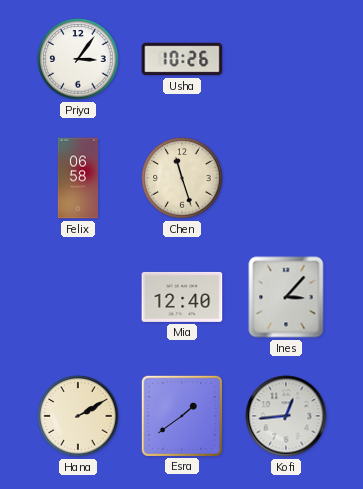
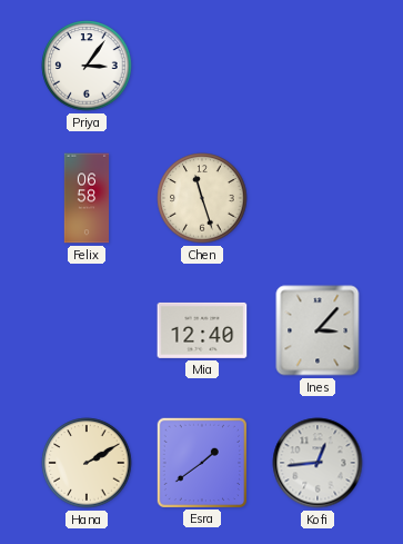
Usha: 10:26 -> none
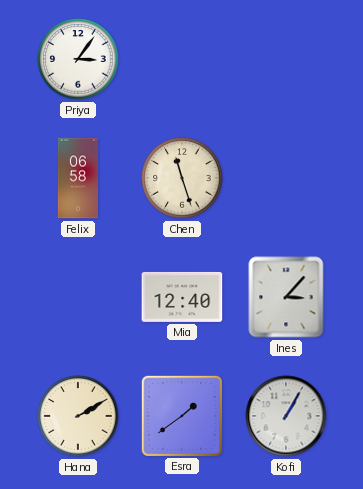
Kofi: 12:44 -> 1:05
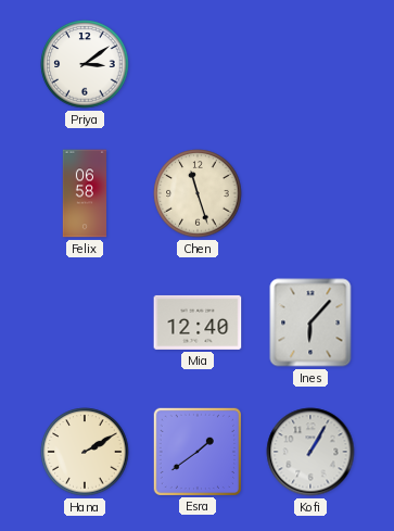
Priya: 3:06 -> 3:09
Ines: 3:07 -> 6:07
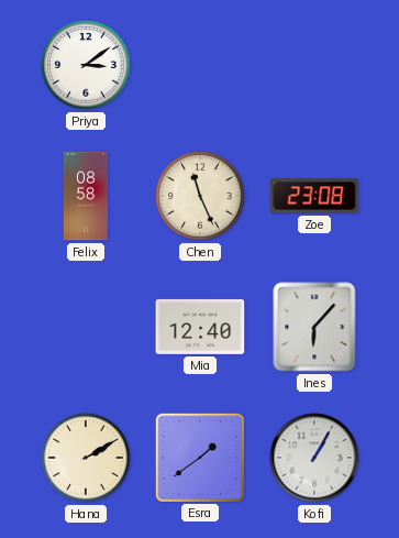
Felix: 06:58 -> 08:58
Chen: 11:27 -> 11:26
Zoe: none -> 23:08
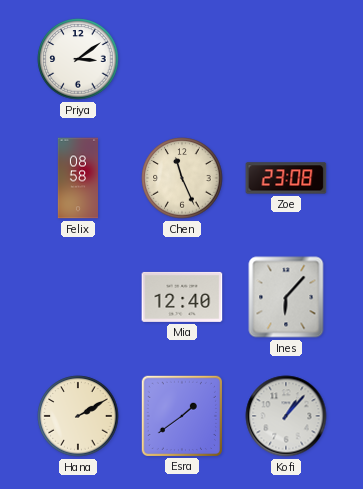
Kofi: 1:05 -> 1:07
